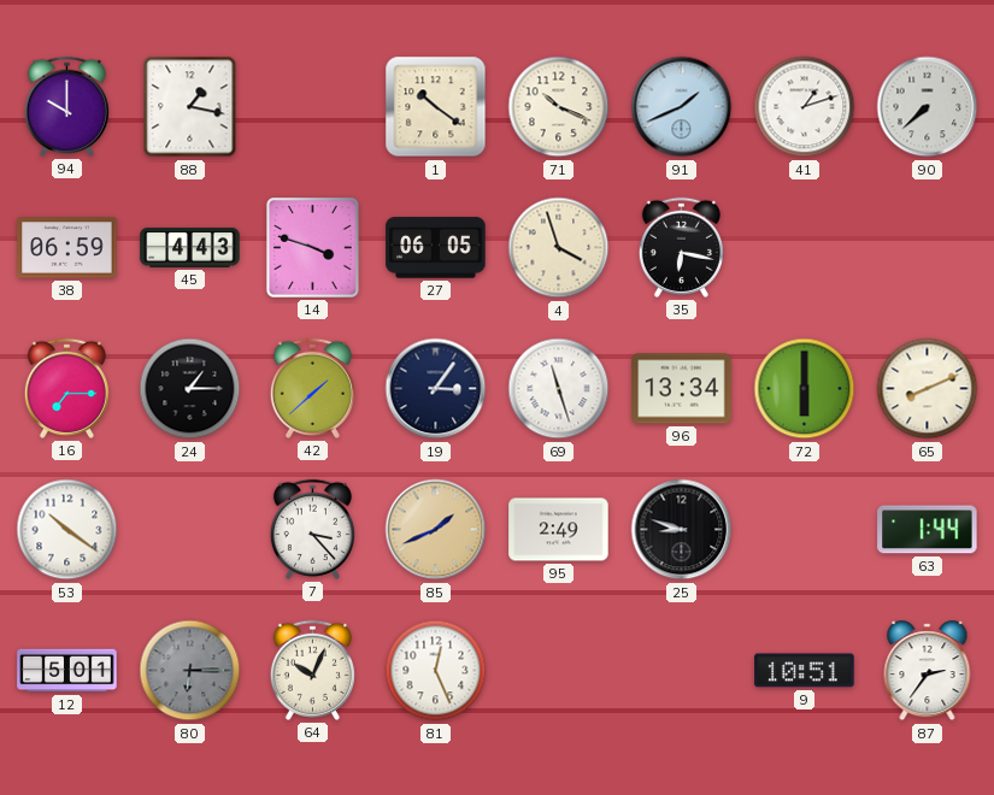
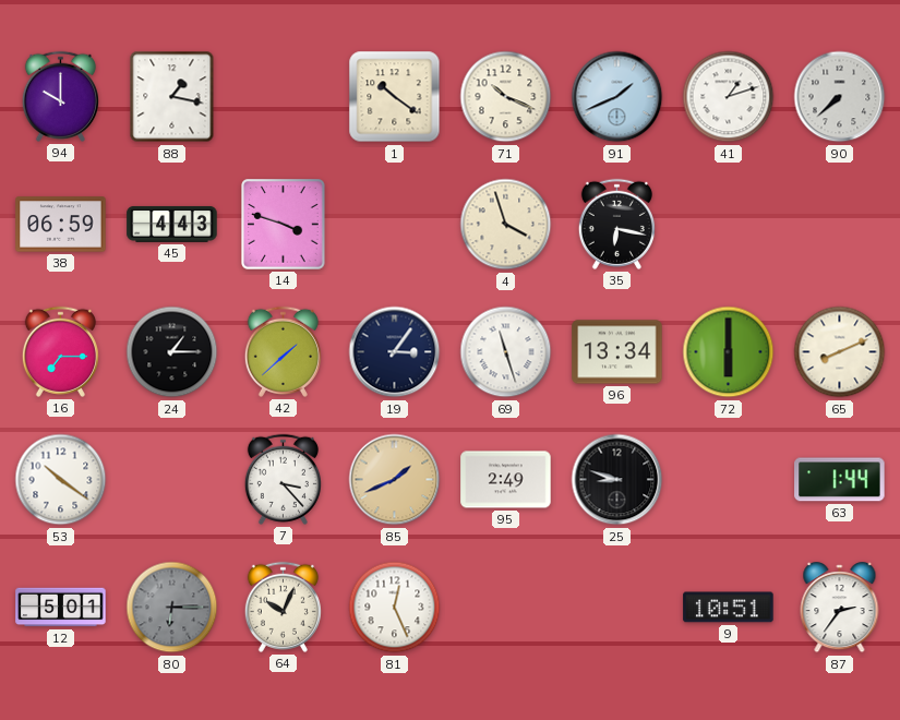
27: 06:05 -> none
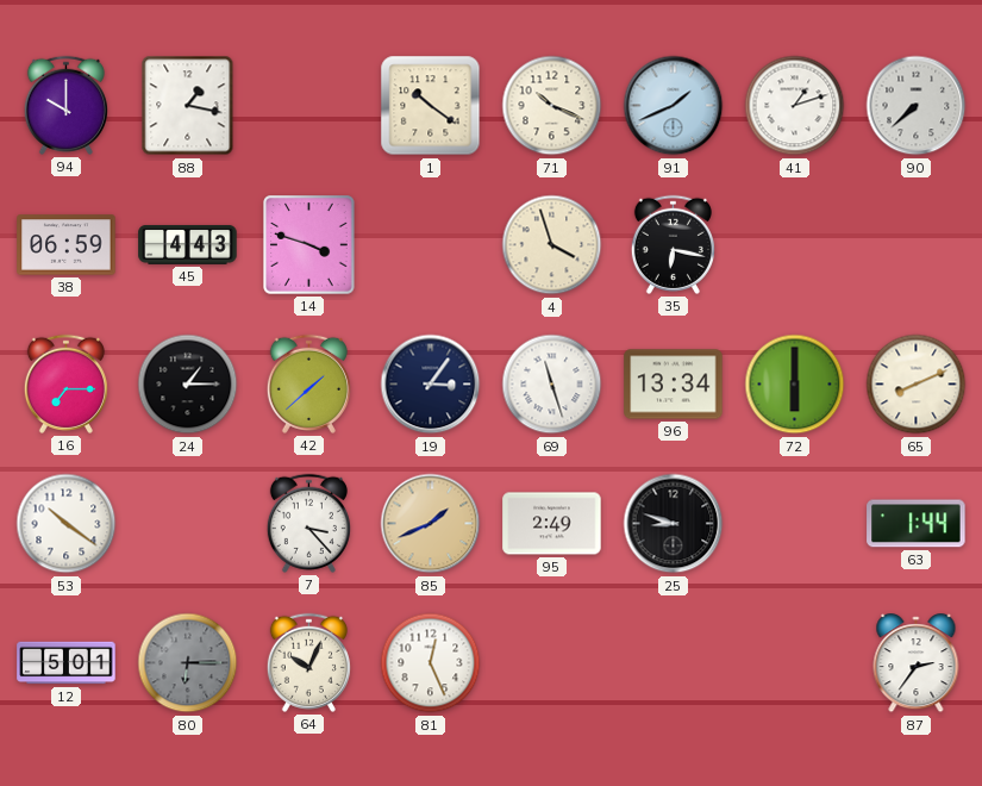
9: 10:51 -> none
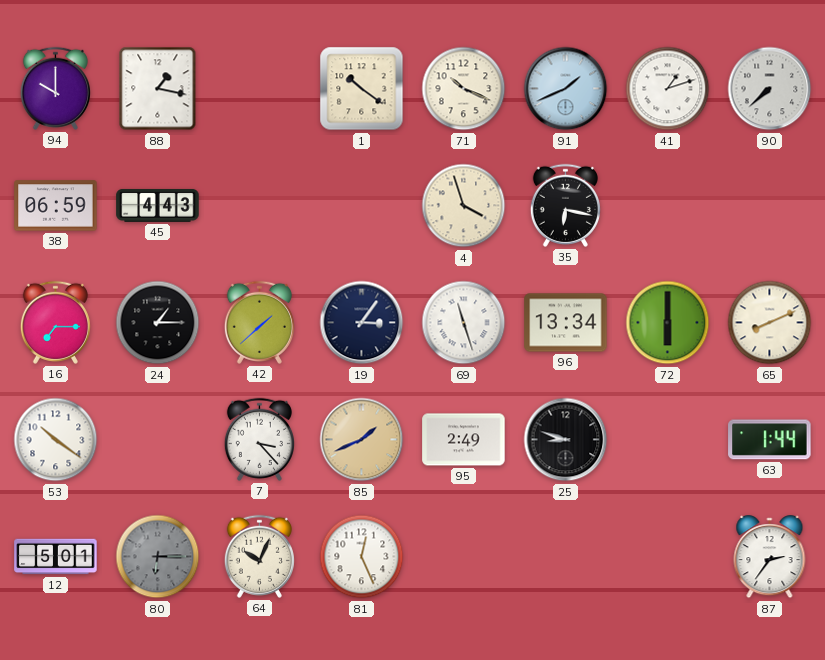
14: 3:48 -> none
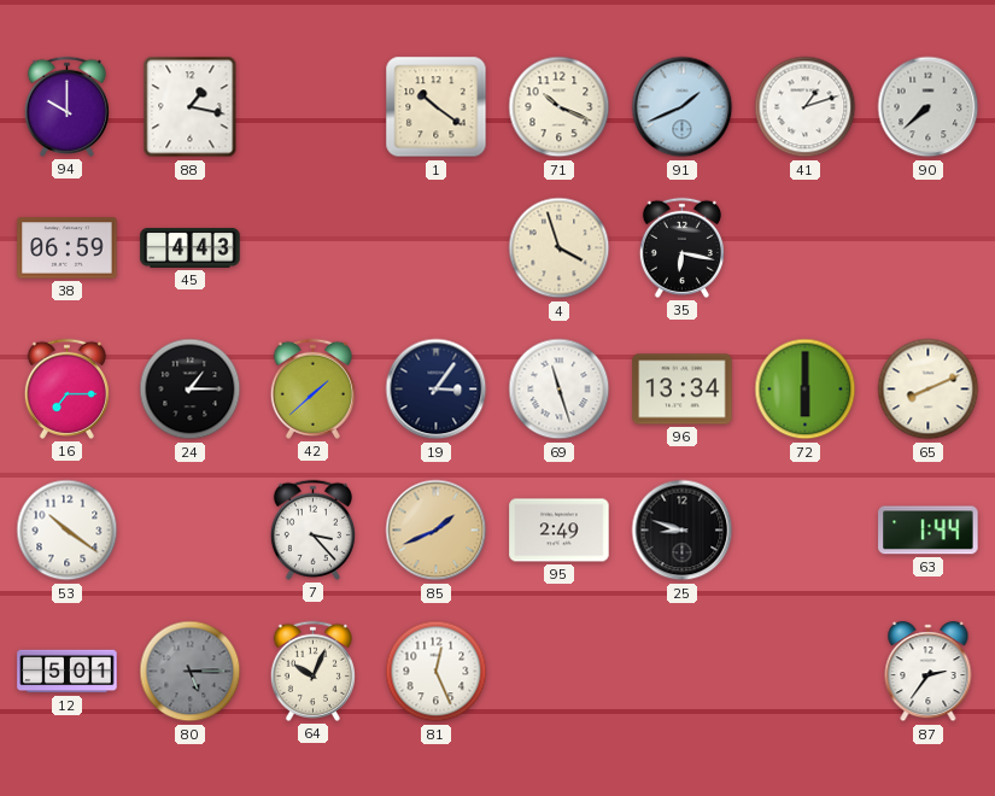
80: 6:15 -> 5:15
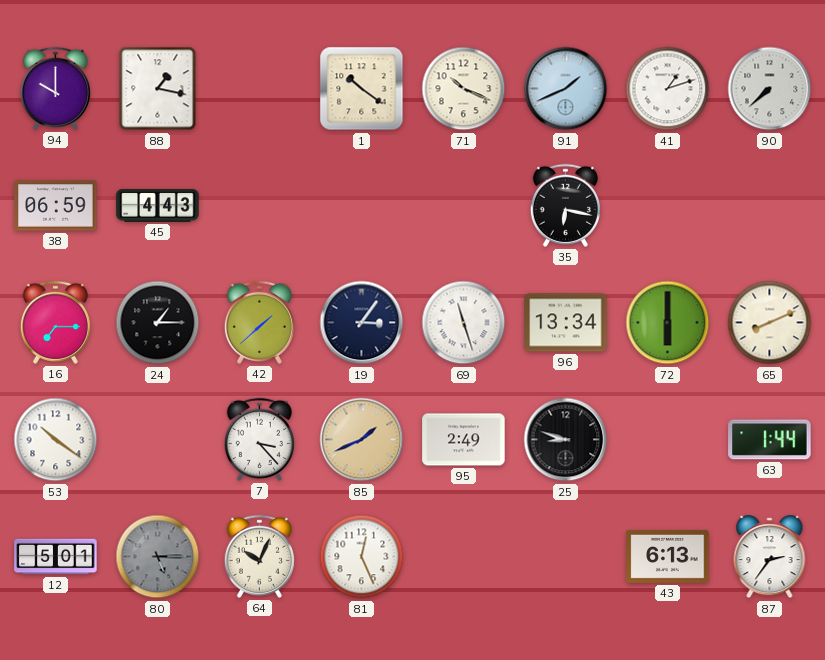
4: 3:57 -> none
43: none -> 6:13
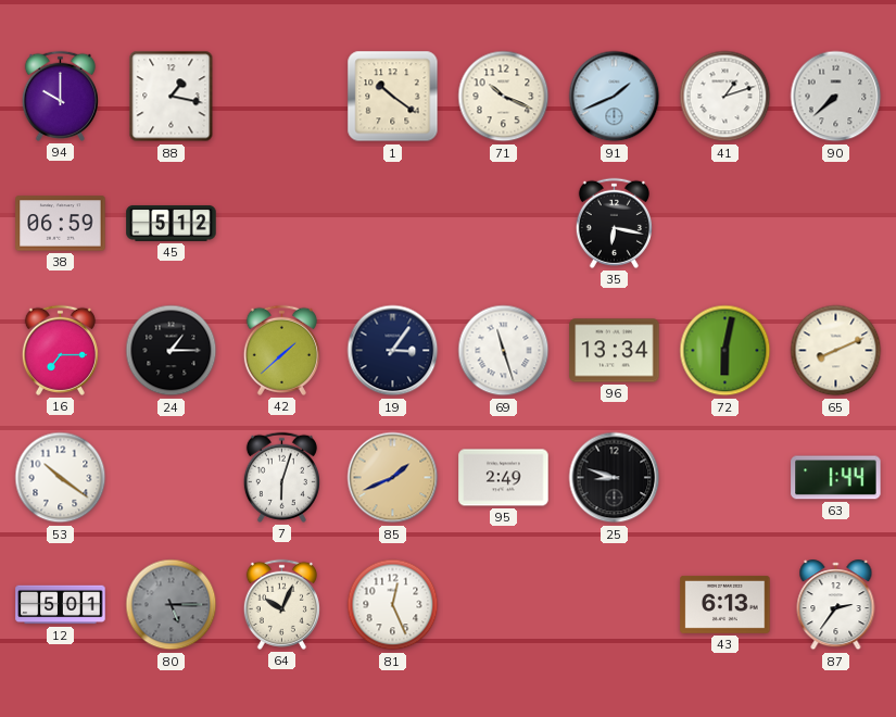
45: 4:43 -> 5:12
72: 6:00 -> 6:02
7: 3:23 -> 6:03
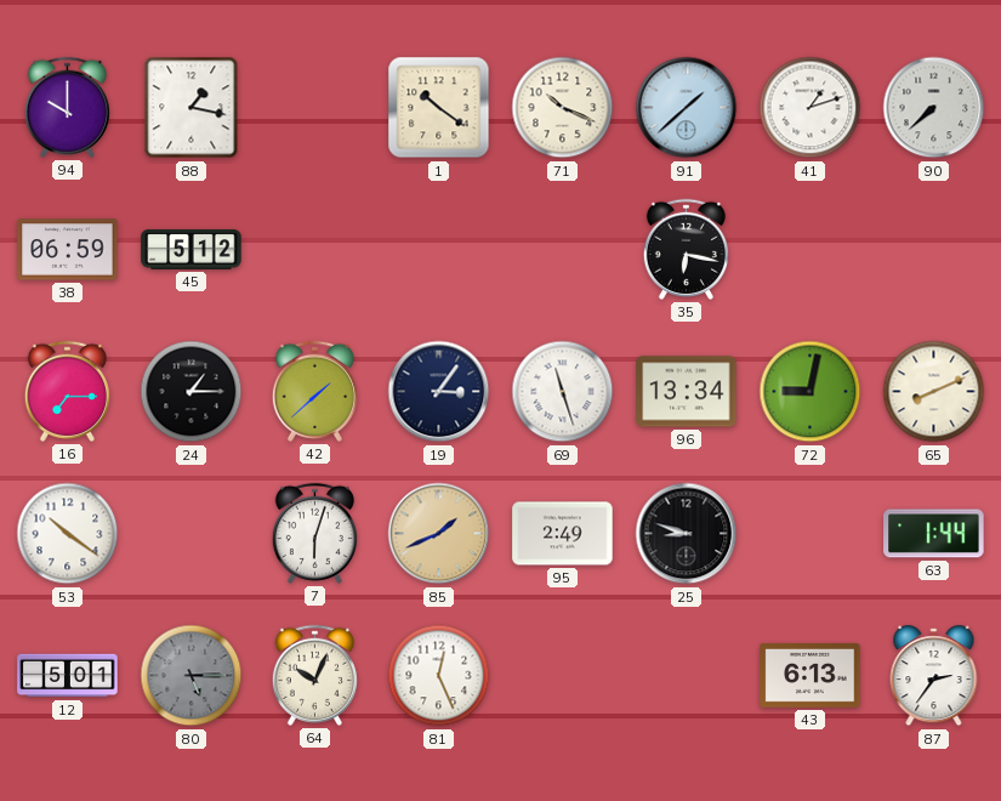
91: 1:41 -> 1:38
72: 6:02 -> 9:02
